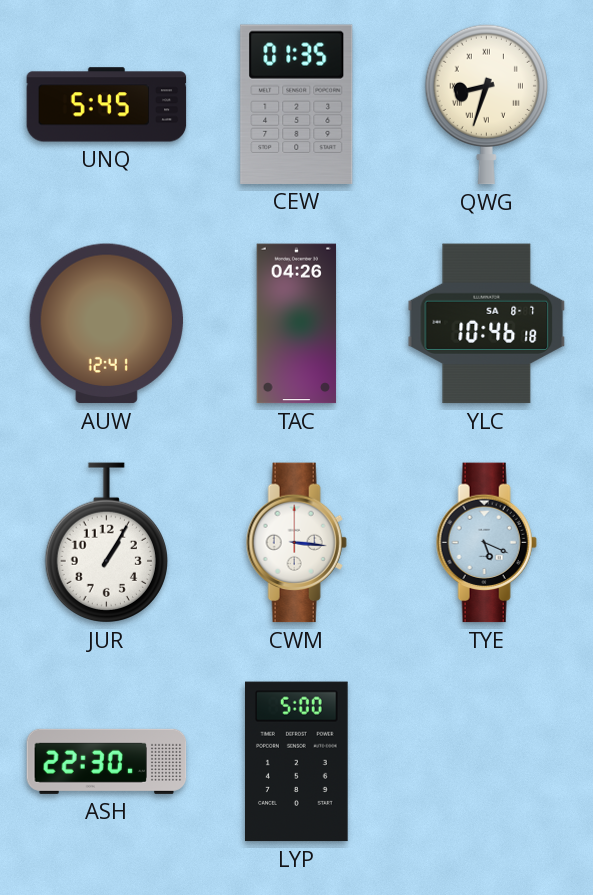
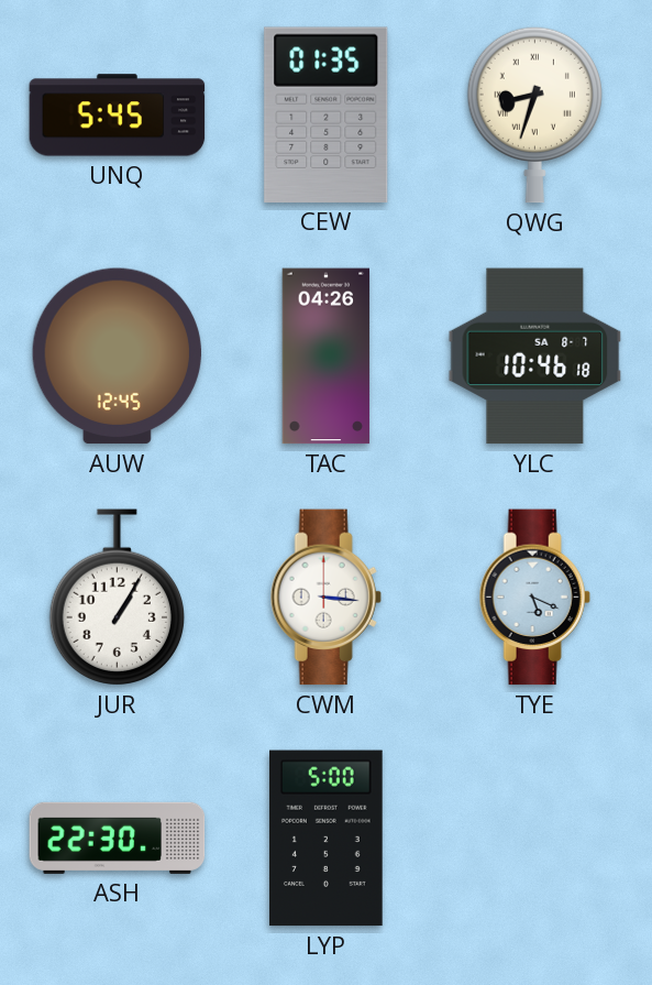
AUW: 12:41 -> 12:45
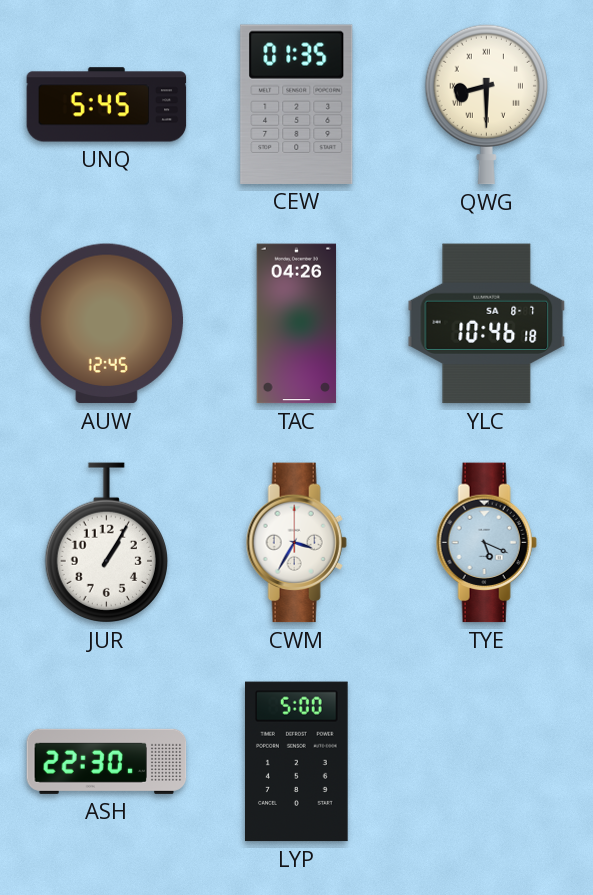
QWG: 8:33 -> 8:30
CWM: 3:16 -> 3:35
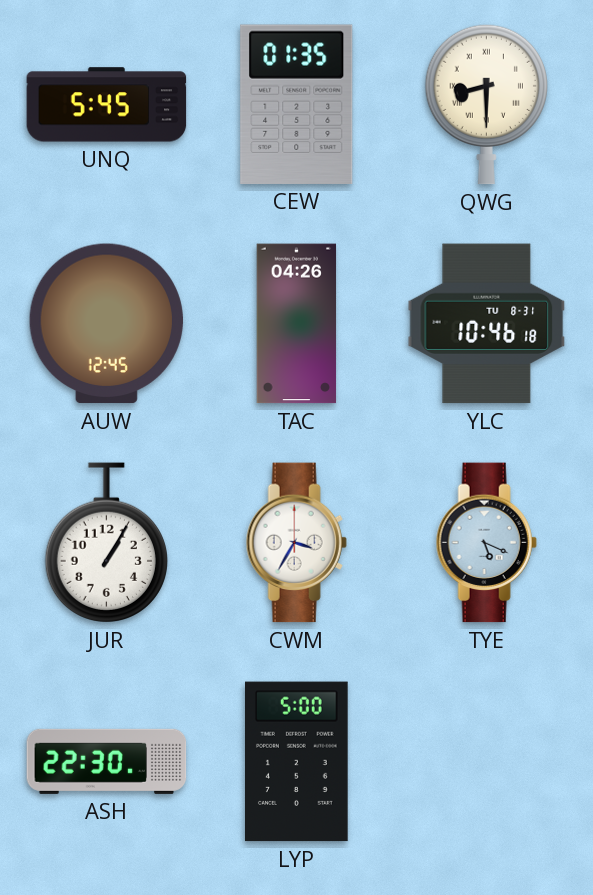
YLC date: SA 8-7 -> TU 8-31
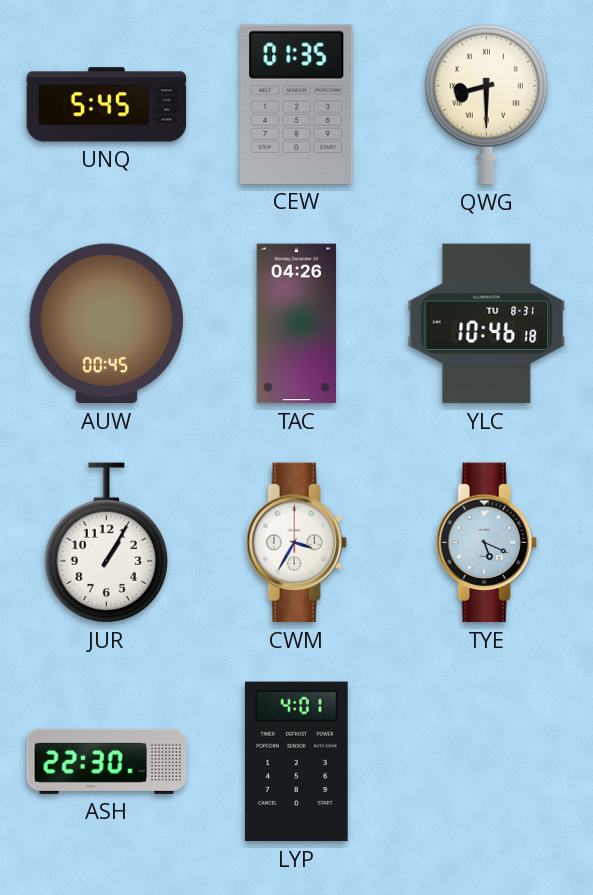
AUW: 12:45 -> 00:45
LYP: 5:00 -> 4:01
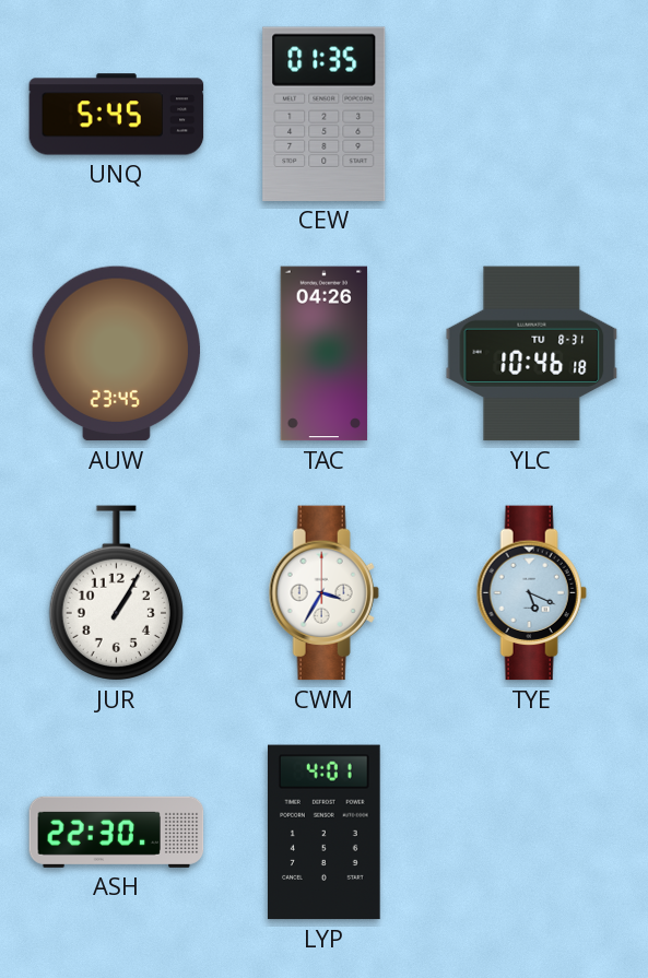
QWG: 8:30 -> none
AUW: 00:45 -> 23:45
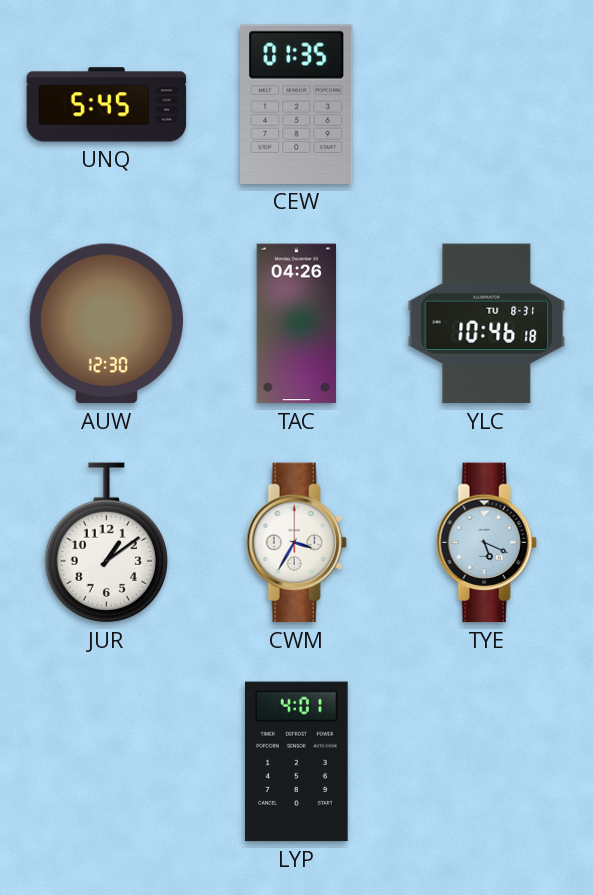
AUW: 23:45 -> 12:30
JUR: 1:05 -> 1:09
ASH: 22:30 -> none
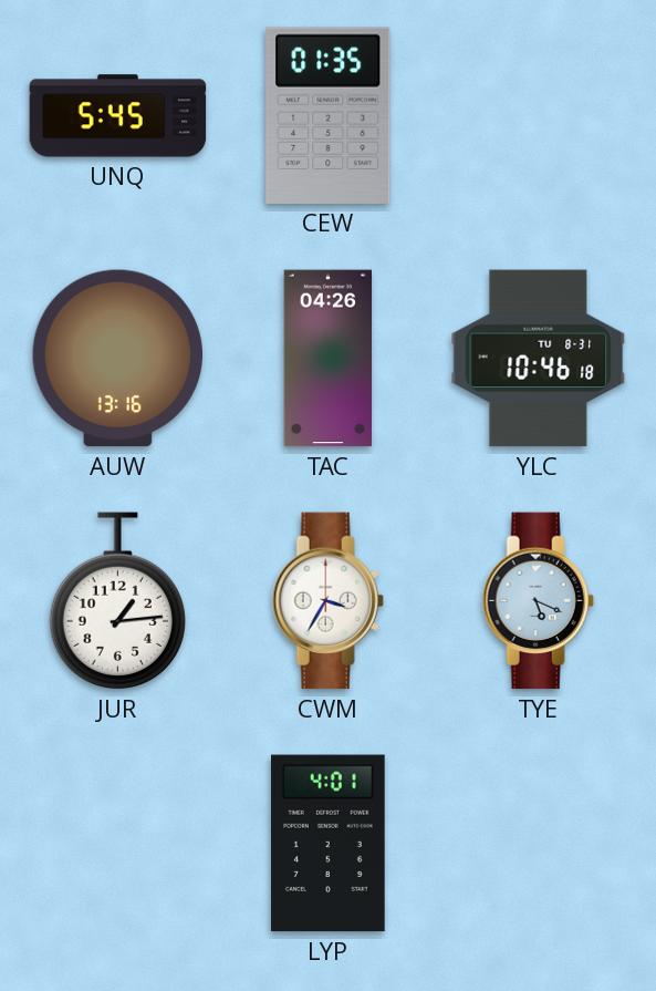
AUW: 12:30 -> 13:16
JUR: 1:09 -> 1:14
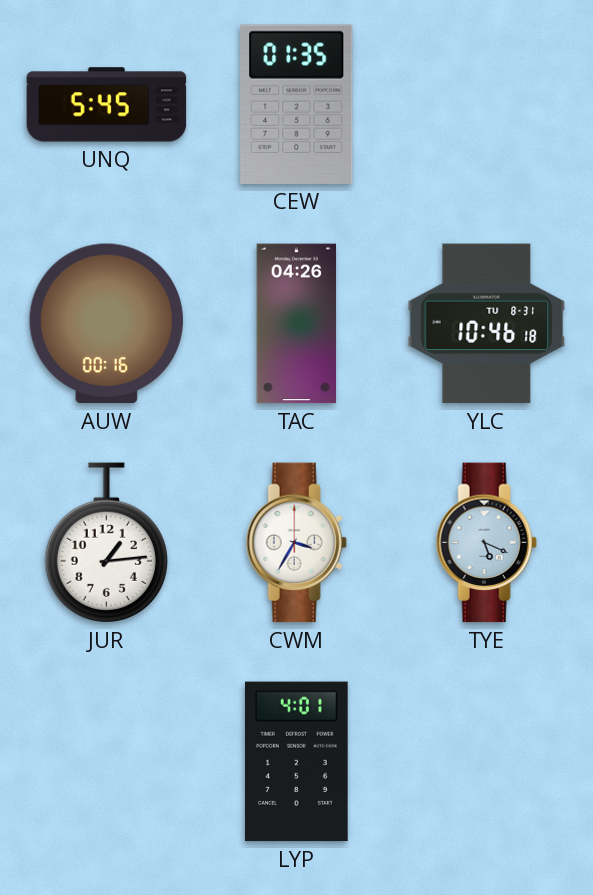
AUW: 13:16 -> 00:16
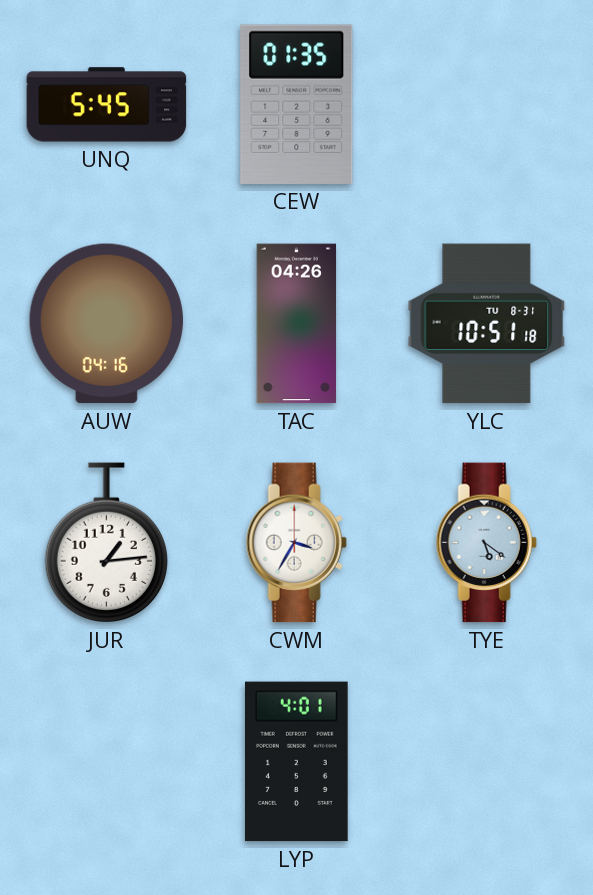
AUW: 00:16 -> 04:16
YLC: 10:46 -> 10:51
TYE: 5:19 -> 5:21
